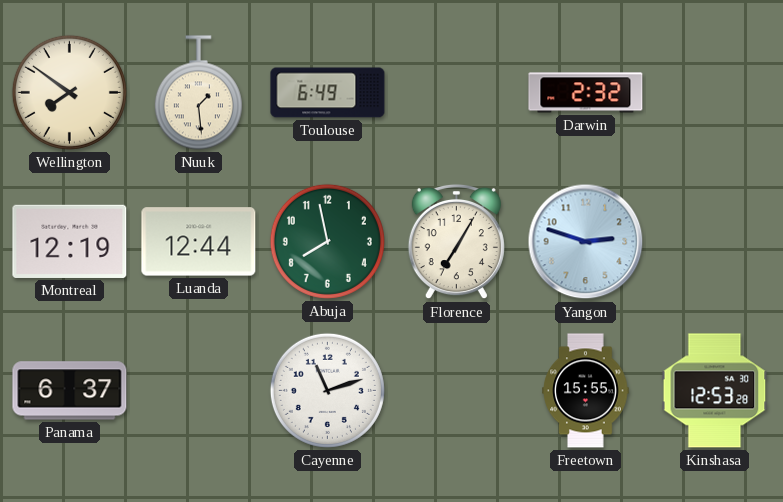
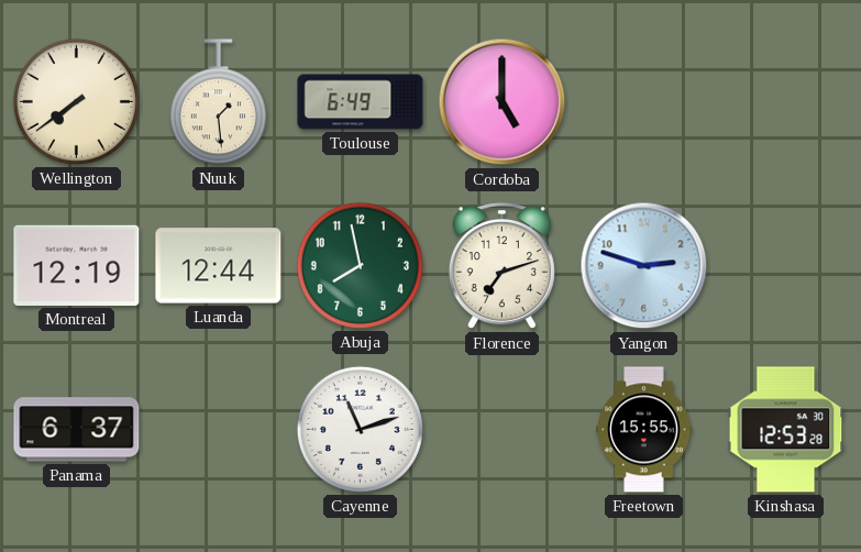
Wellington: 7:51 -> 7:39
Cordoba: none -> 5:00
Darwin: 2:32 -> none
Florence: 7:05 -> 7:12
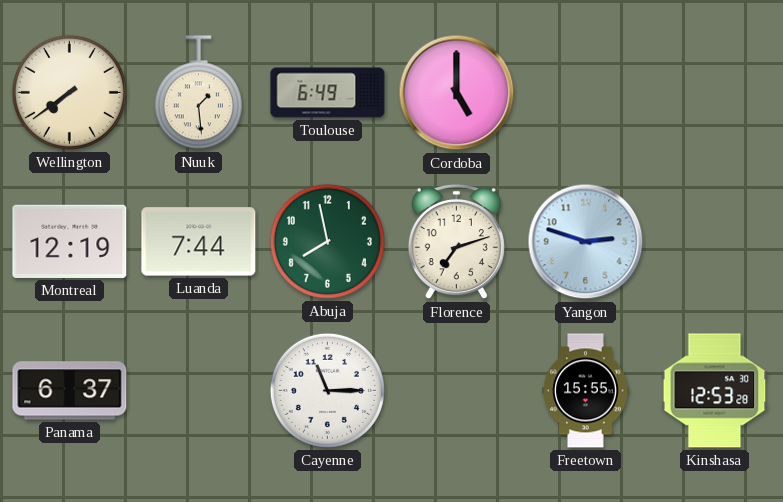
Luanda: 12:44 -> 7:44
Cayenne: 11:12 -> 11:15
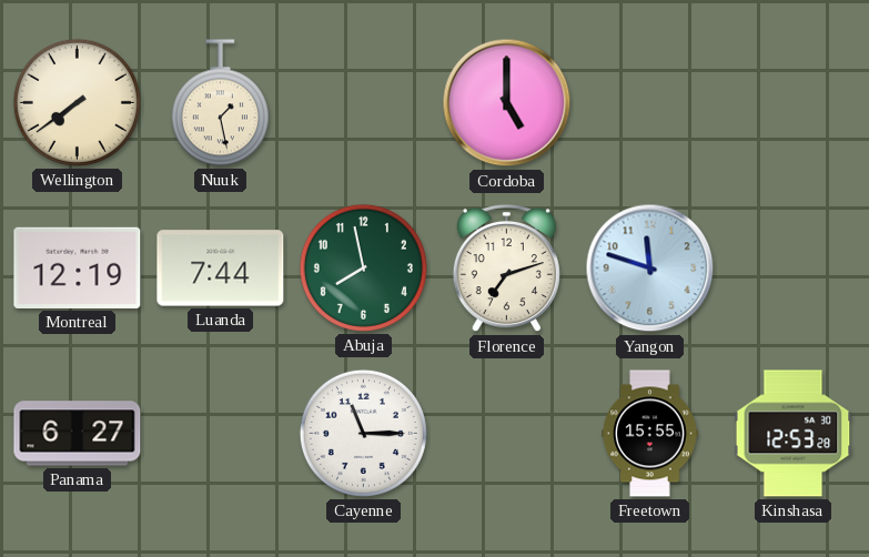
Nuuk: 1:29 -> 1:28
Toulouse: 6:49 -> none
Yangon: 2:48 -> 11:48
Panama: 6:37 -> 6:27
